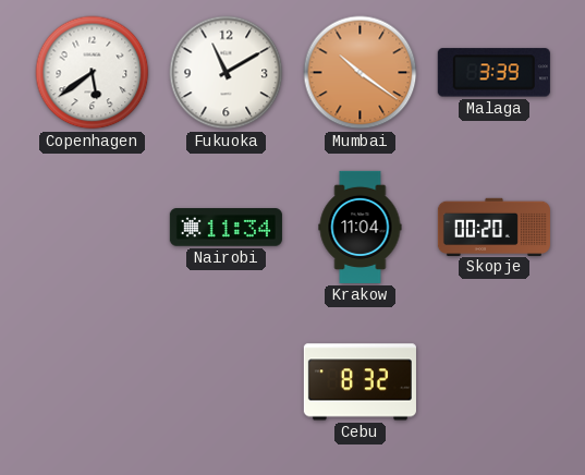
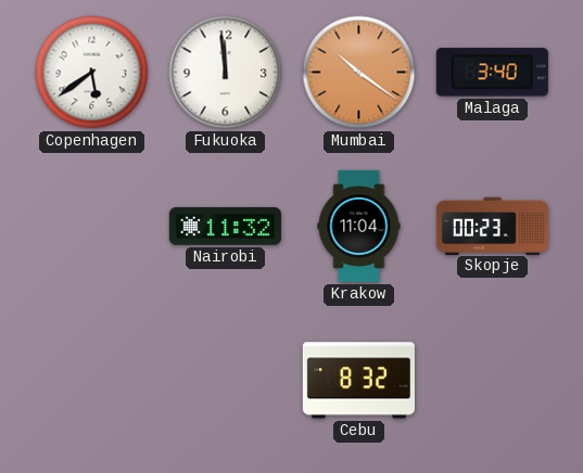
Fukuoka: 11:10 -> 11:59
Malaga: 3:39 -> 3:40
Nairobi: 11:34 -> 11:32
Skopje: 00:20 -> 00:23
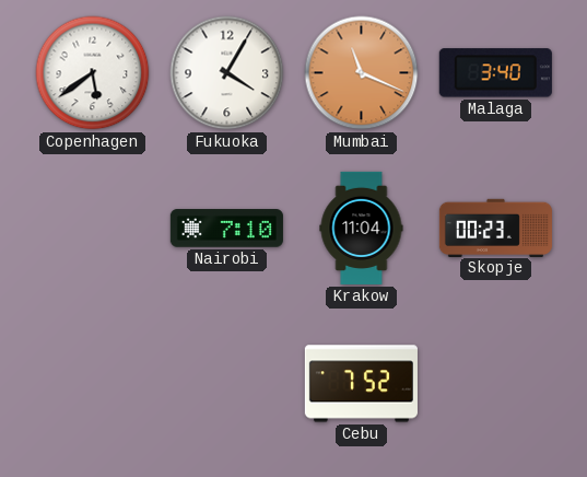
Fukuoka: 11:59 -> 4:05
Mumbai: 10:21 -> 11:19
Nairobi: 11:32 -> 7:10
Cebu: 8:32 -> 7:52
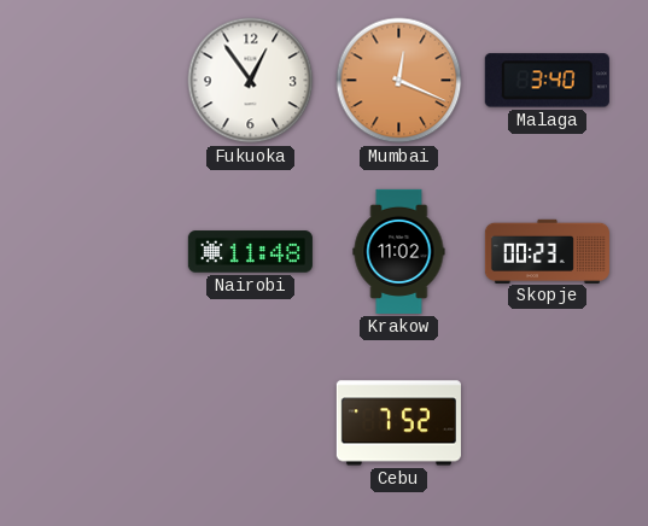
Copenhagen: 5:39 -> none
Fukuoka: 4:05 -> 12:54
Mumbai: 11:19 -> 12:19
Nairobi: 7:10 -> 11:48
Krakow: 11:04 -> 11:02
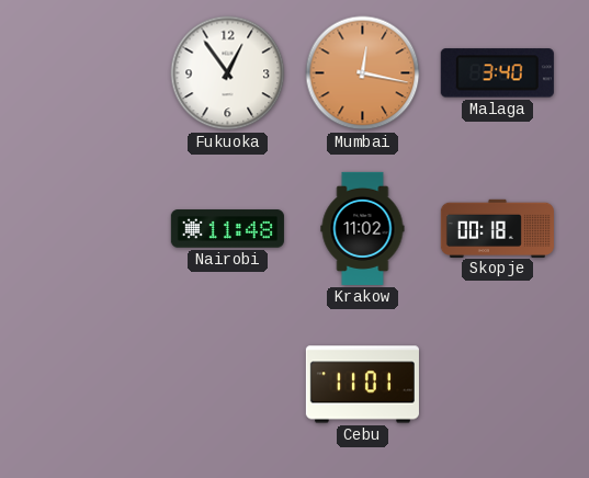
Mumbai: 12:19 -> 12:17
Skopje: 00:23 -> 00:18
Cebu: 7:52 -> 11:01
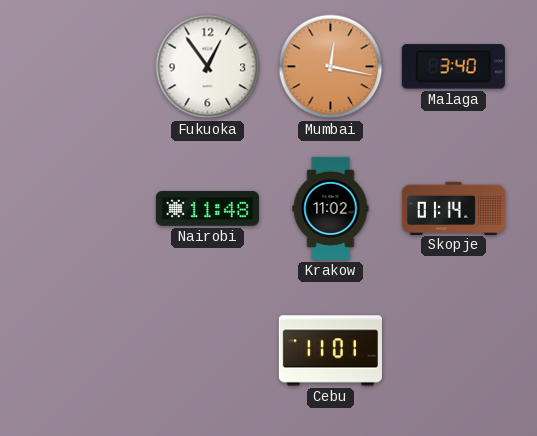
Skopje: 00:18 -> 01:14
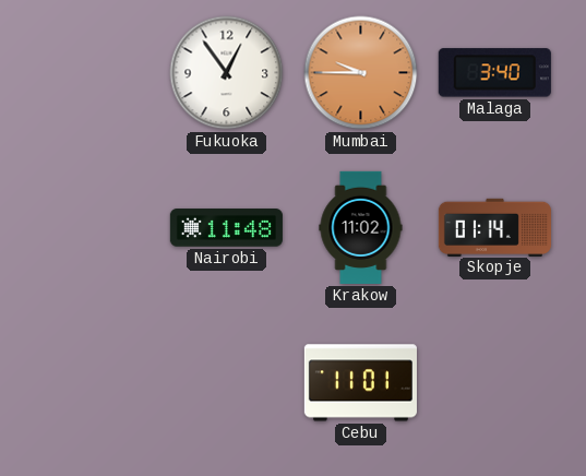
Mumbai: 12:17 -> 9:45
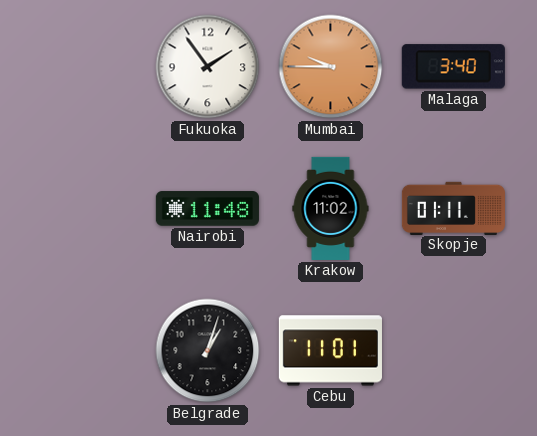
Fukuoka: 12:54 -> 1:54
Skopje: 01:14 -> 01:11
Belgrade: none -> 1:03
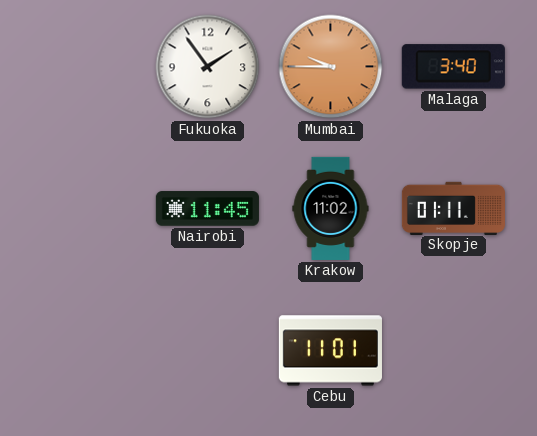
Nairobi: 11:48 -> 11:45
Belgrade: 1:03 -> none
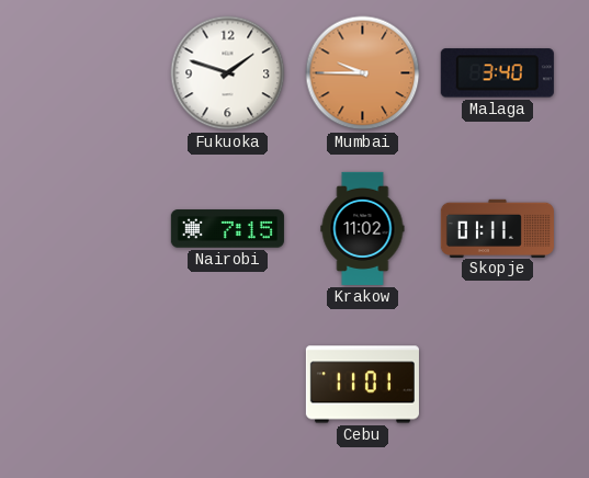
Fukuoka: 1:54 -> 1:48
Nairobi: 11:45 -> 7:15
